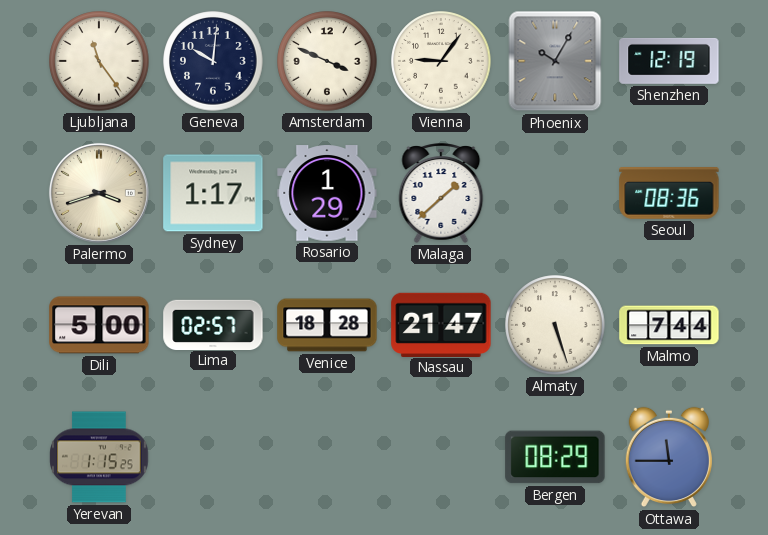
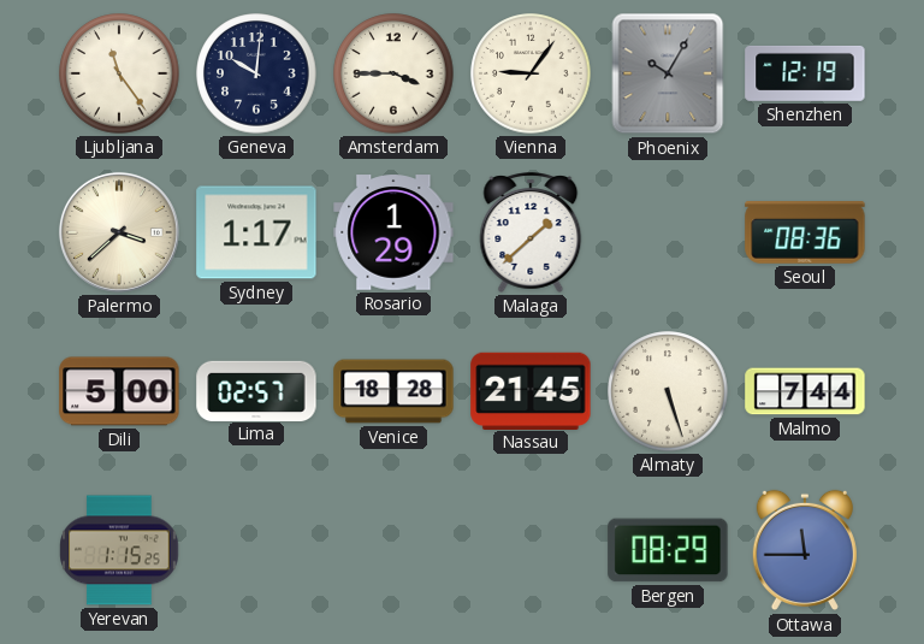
Amsterdam: 3:49 -> 3:45
Palermo: 3:42 -> 3:38
Nassau: 21:47 -> 21:45
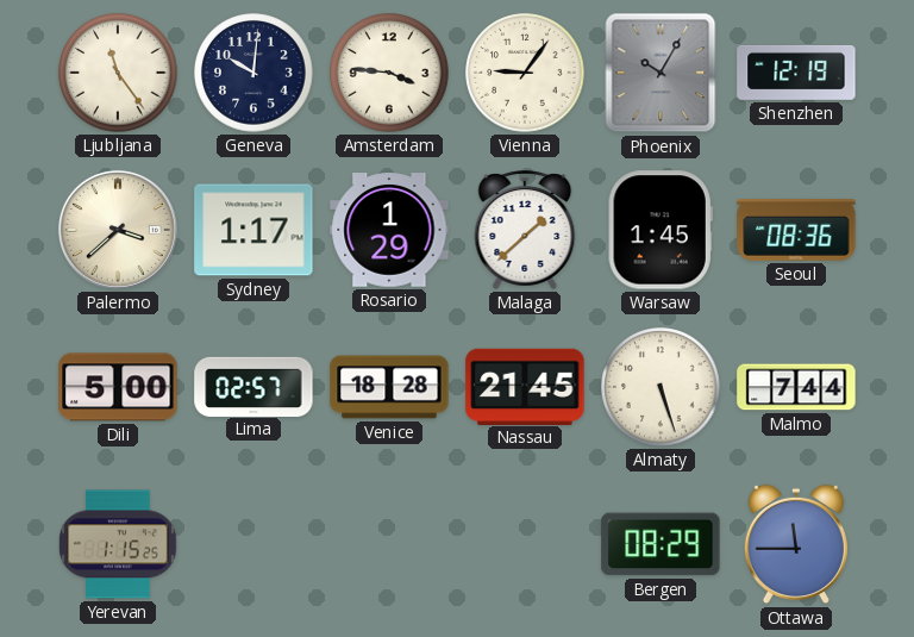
Amsterdam: 3:45 -> 3:46
Warsaw: none -> 1:45
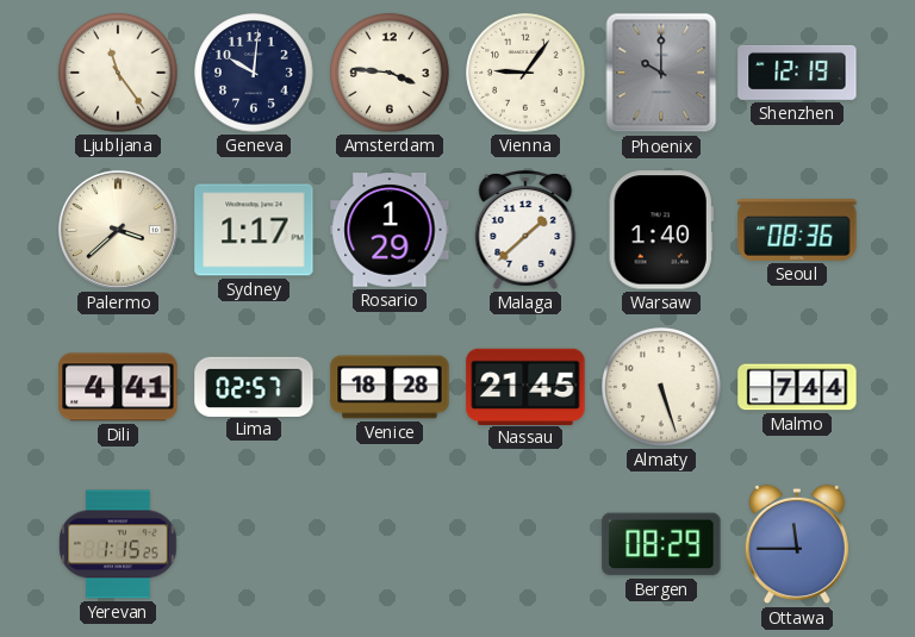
Phoenix: 10:05 -> 10:00
Warsaw: 1:45 -> 1:40
Dili: 5:00 -> 4:41
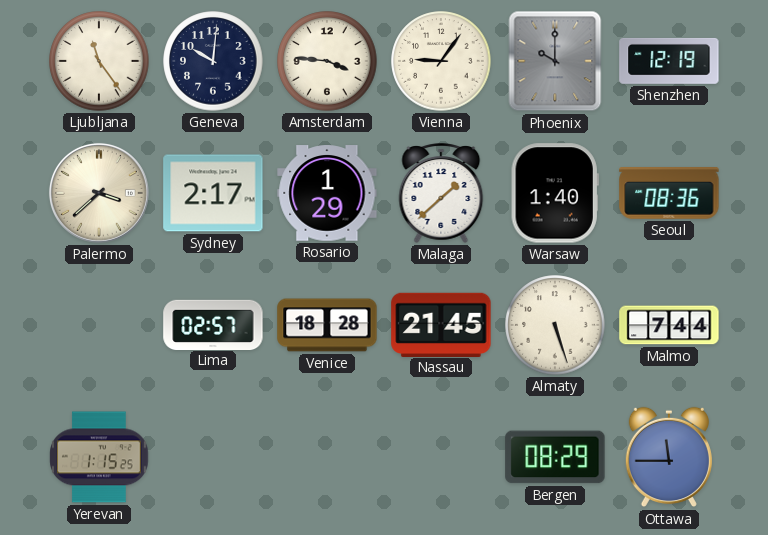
Sydney: 1:17 -> 2:17
Dili: 4:41 -> none
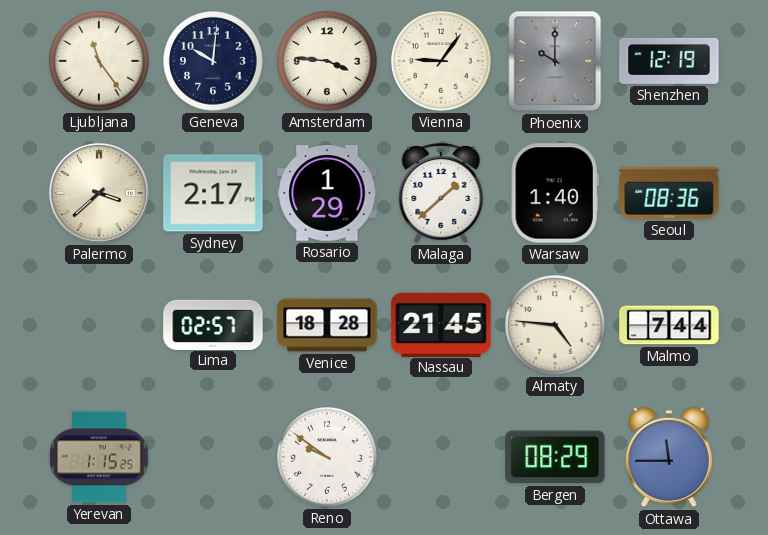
Almaty: 5:27 -> 4:46
Reno: none -> 9:51
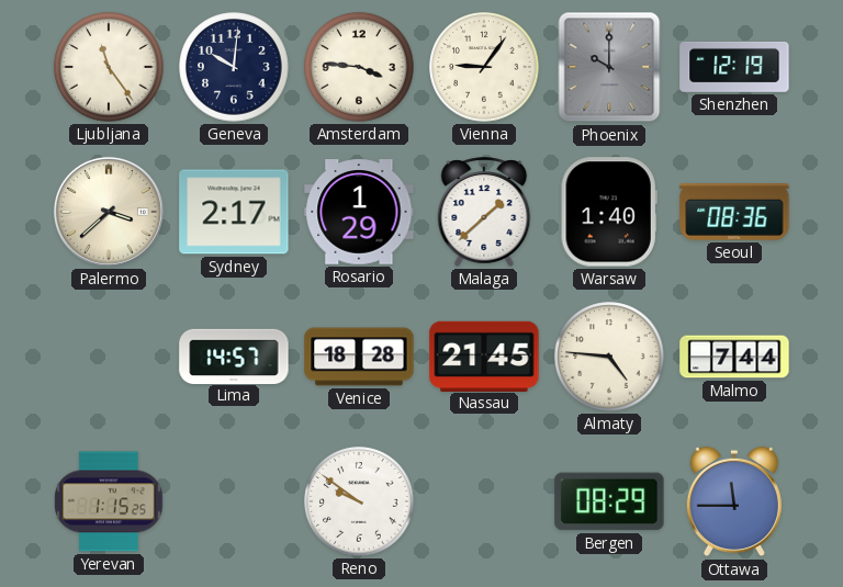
Lima: 02:57 -> 14:57
